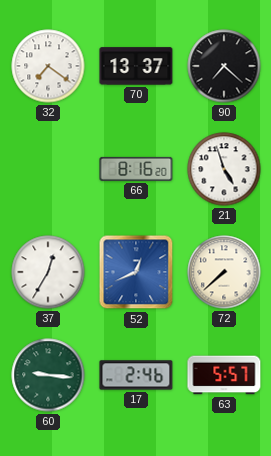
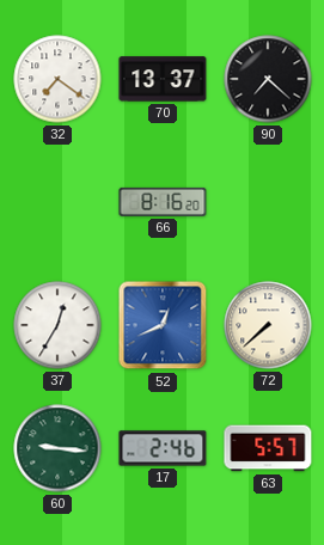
21: 4:57 -> none
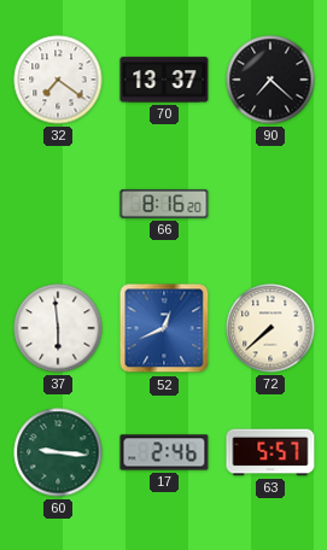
37: 12:35 -> 5:59
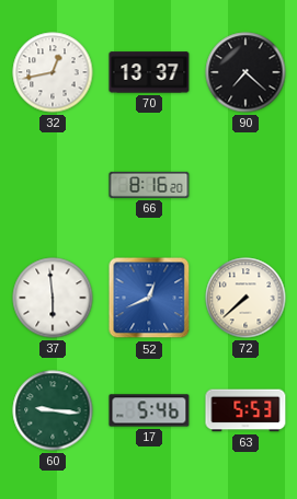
32: 7:21 -> 12:43
17: 2:46 -> 5:46
63: 5:57 -> 5:53
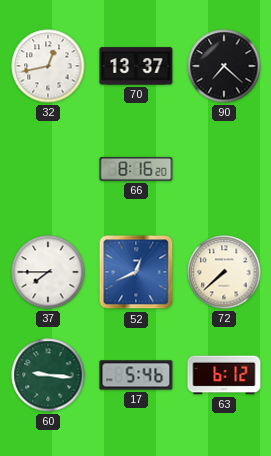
37: 5:59 -> 7:45
63: 5:53 -> 6:12
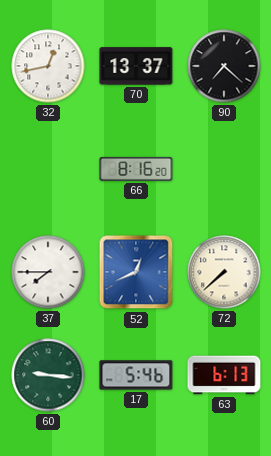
63: 6:12 -> 6:13
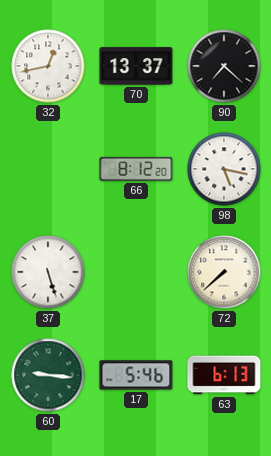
66: 8:16 -> 8:12
98: none -> 5:17
37: 7:45 -> 5:27
52: 12:41 -> none
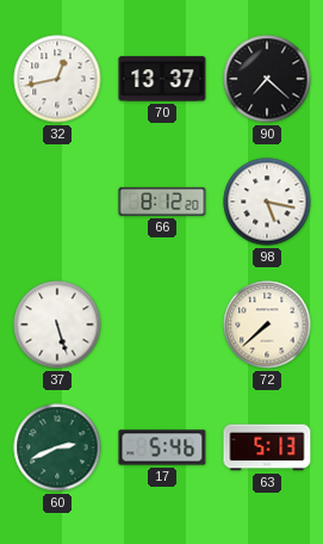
60: 9:16 -> 2:41
63: 6:13 -> 5:13
